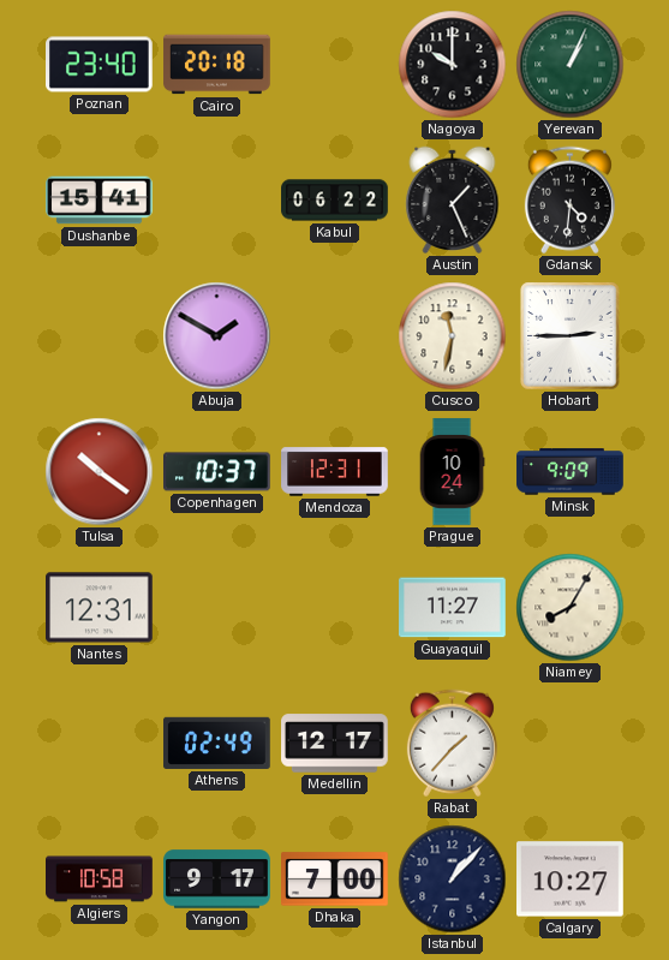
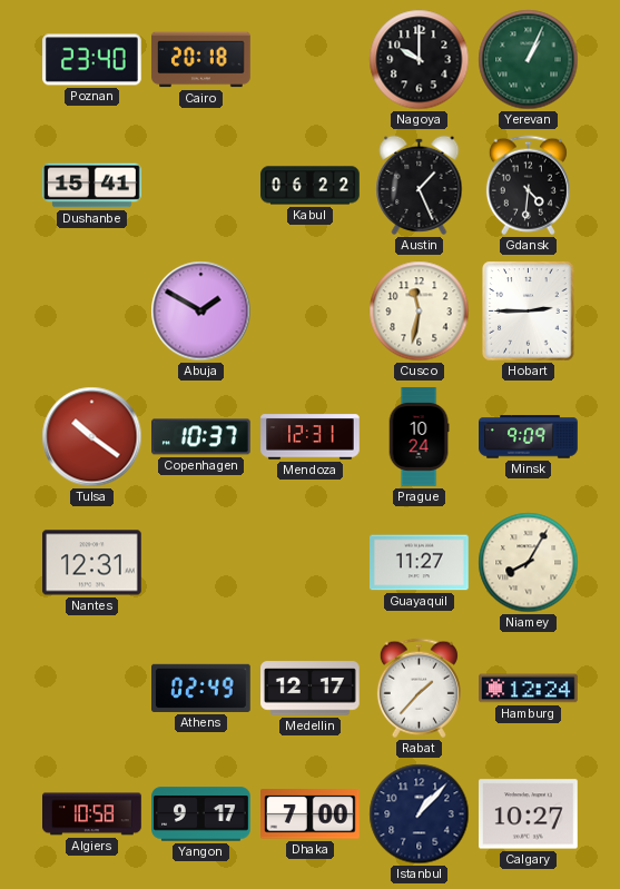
Hamburg: none -> 12:24
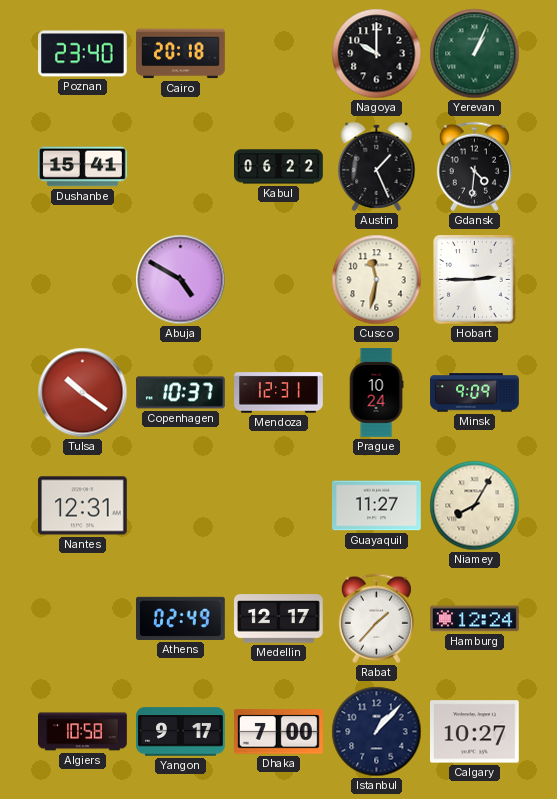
Abuja: 1:50 -> 4:50
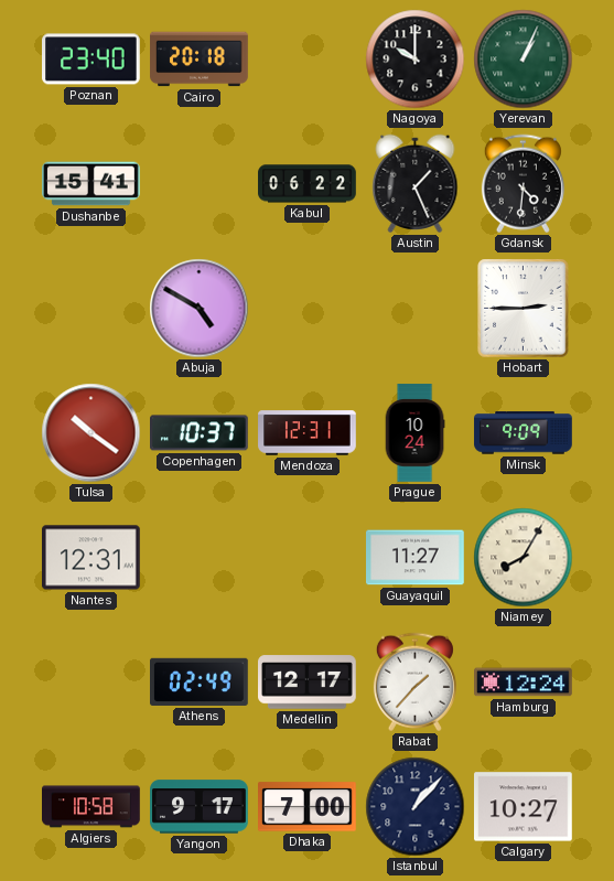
Cusco: 11:32 -> none
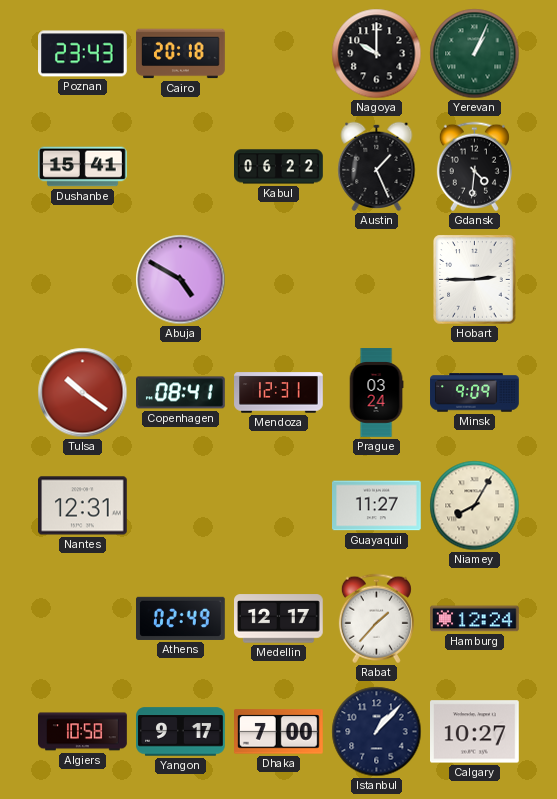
Poznan: 23:40 -> 23:43
Copenhagen: 10:37 -> 08:41
Prague: 10:24 -> 03:24
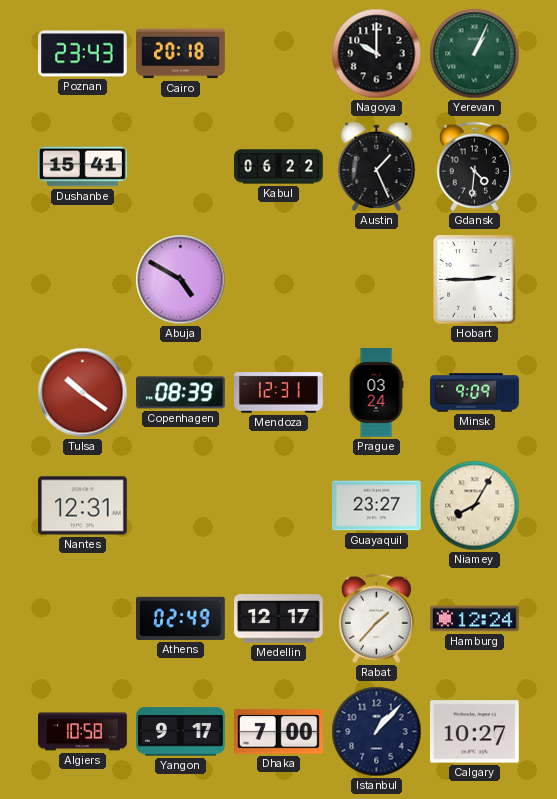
Copenhagen: 08:41 -> 08:39
Guayaquil: 11:27 -> 23:27
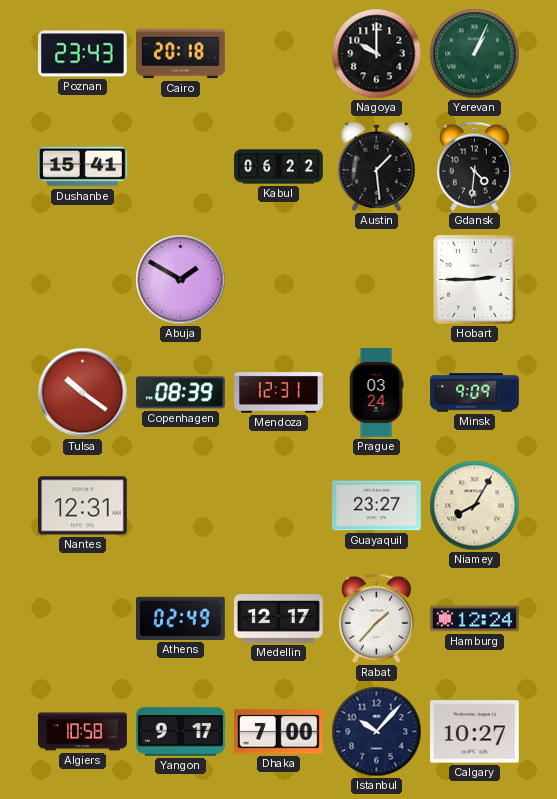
Austin: 1:26 -> 1:29
Abuja: 4:50 -> 1:50
Istanbul: 1:07 -> 10:07
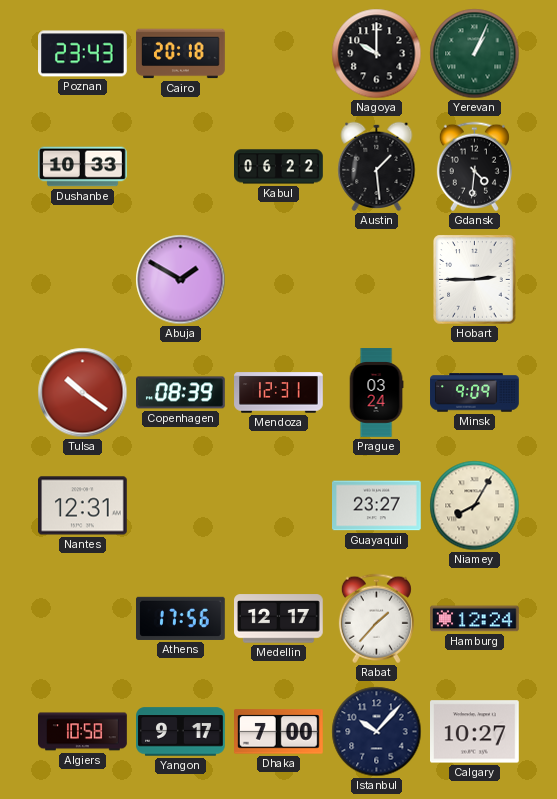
Dushanbe: 15:41 -> 10:33
Athens: 02:49 -> 17:56
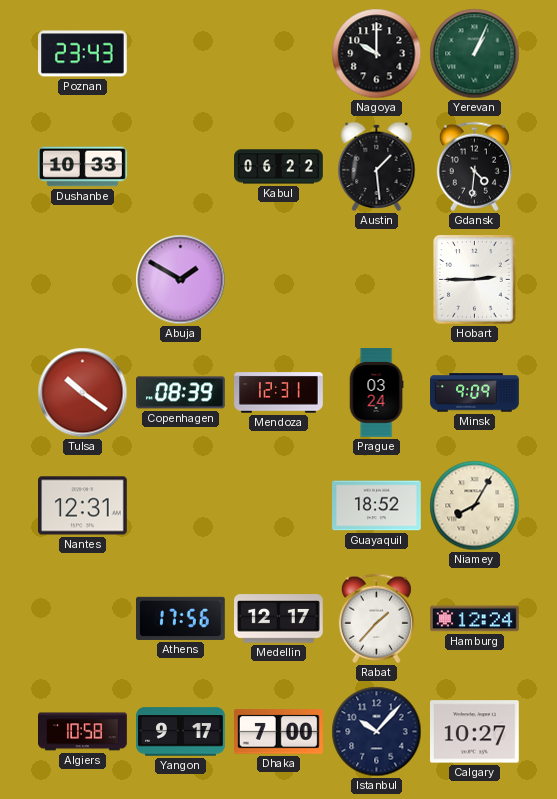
Cairo: 20:18 -> none
Guayaquil: 23:27 -> 18:52
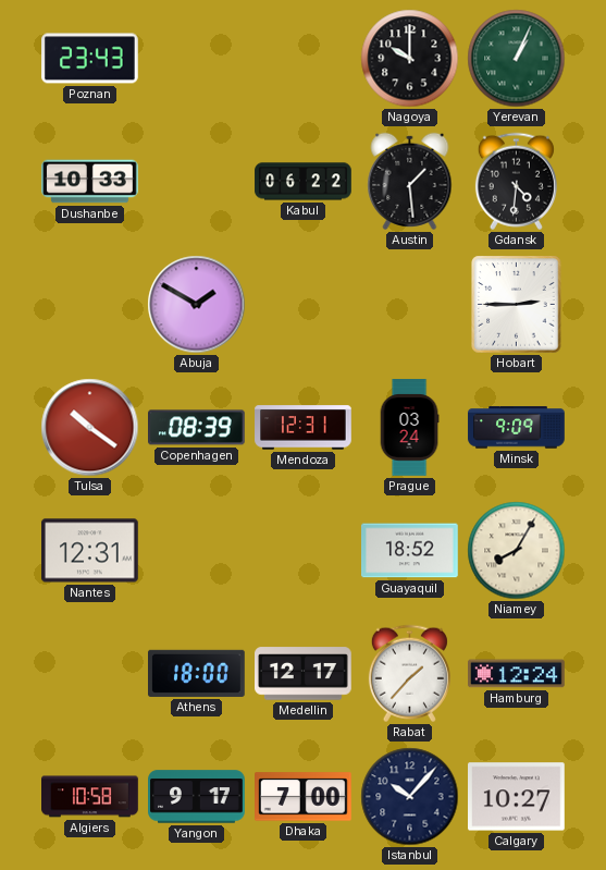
Athens: 17:56 -> 18:00
